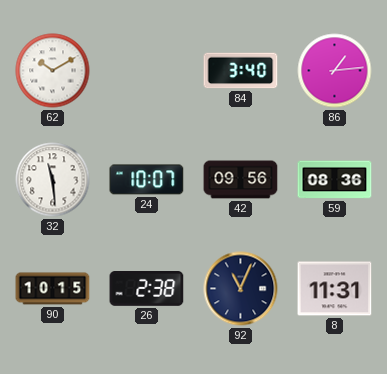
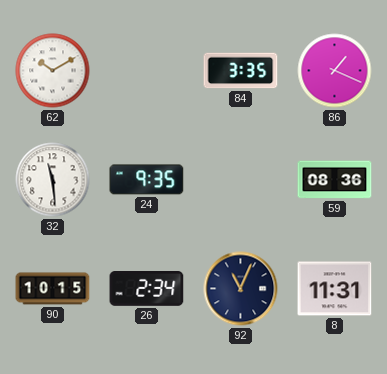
84: 3:40 -> 3:35
86: 1:14 -> 1:19
24: 10:07 -> 9:35
42: 09:56 -> none
26: 2:38 -> 2:34
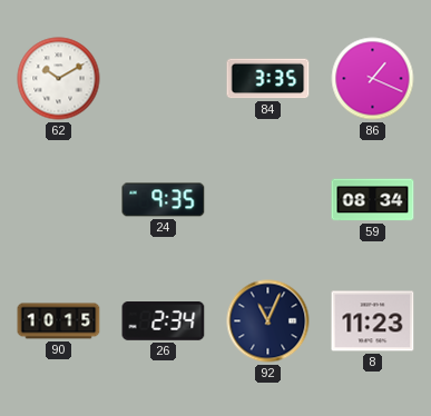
32: 11:29 -> none
59: 08:36 -> 08:34
8: 11:31 -> 11:23
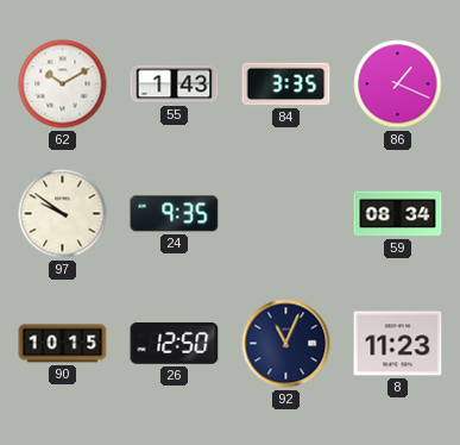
55: none -> 1:43
97: none -> 9:51
26: 2:34 -> 12:50
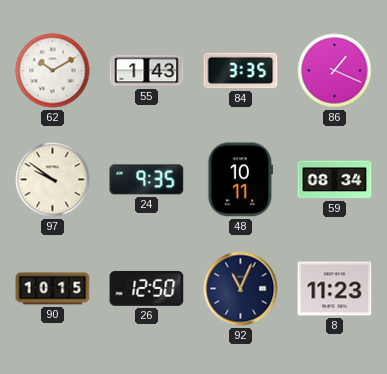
48: none -> 10:11
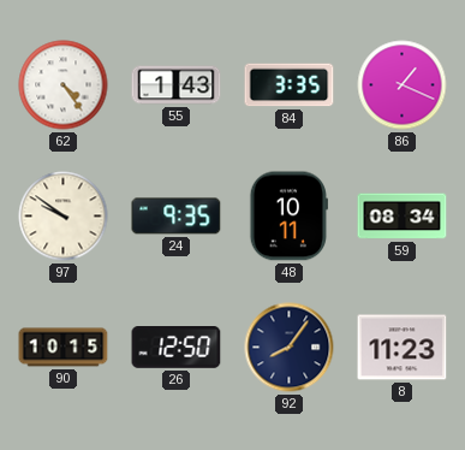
62: 10:10 -> 4:24
92: 11:04 -> 8:06
